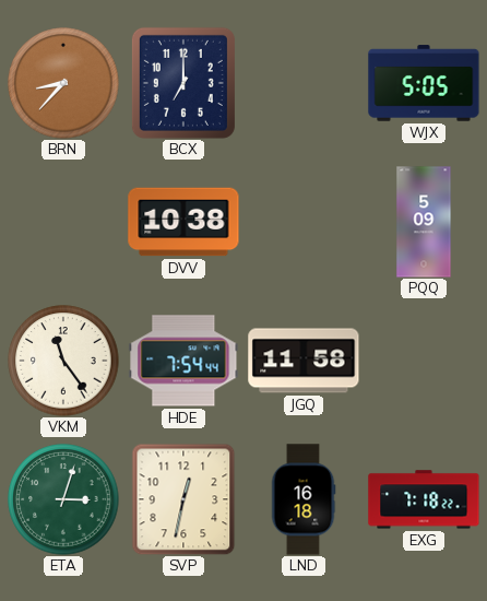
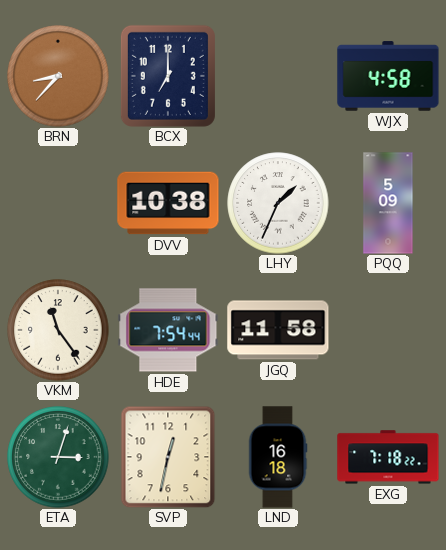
WJX: 5:05 -> 4:58
LHY: none -> 1:34
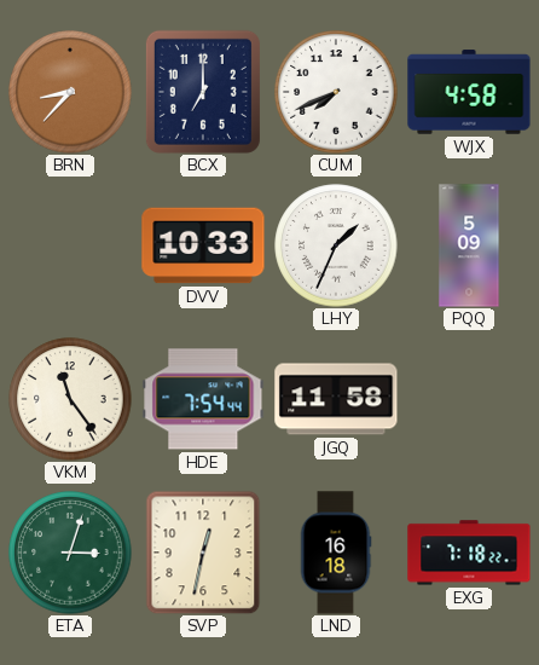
CUM: none -> 7:41
DVV: 10:38 -> 10:33
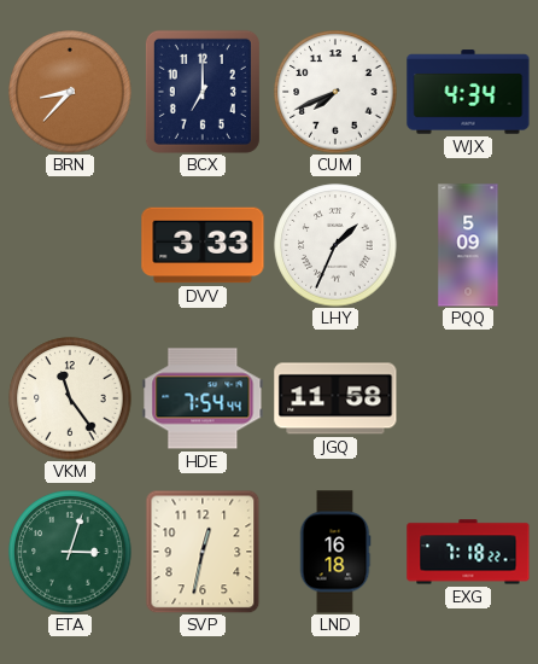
WJX: 4:58 -> 4:34
DVV: 10:33 -> 3:33
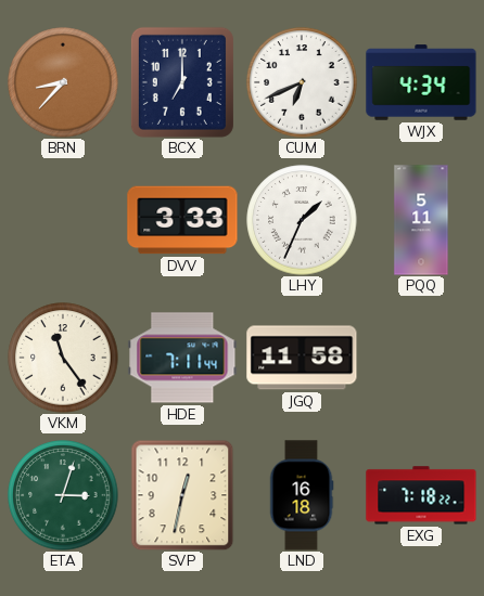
CUM: 7:41 -> 6:41
PQQ: 5:09 -> 5:11
HDE: 7:54 -> 7:11
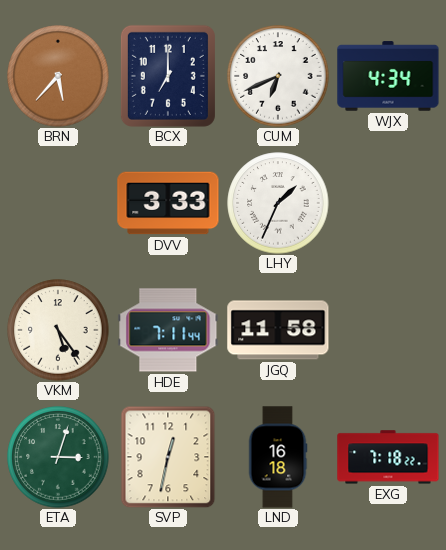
BRN: 8:37 -> 5:37
PQQ: 5:11 -> none
VKM: 11:24 -> 5:24
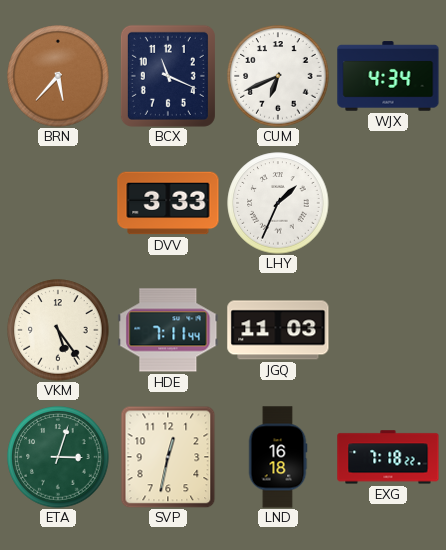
BCX: 7:00 -> 11:19
JGQ: 11:58 -> 11:03
